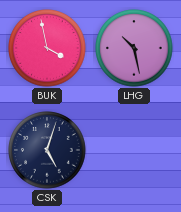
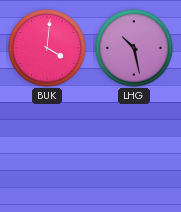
BUK: 3:58 -> 4:01
CSK: 5:03 -> none
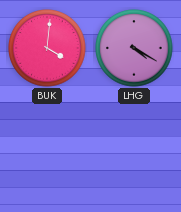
LHG: 10:28 -> 4:20
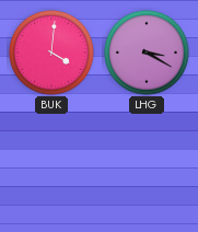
LHG: 4:20 -> 3:20
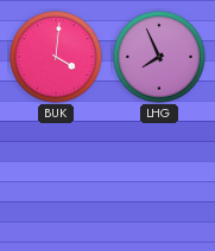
LHG: 3:20 -> 7:56
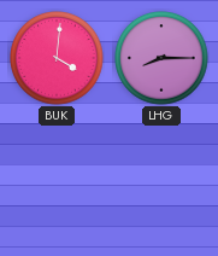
LHG: 7:56 -> 8:15
